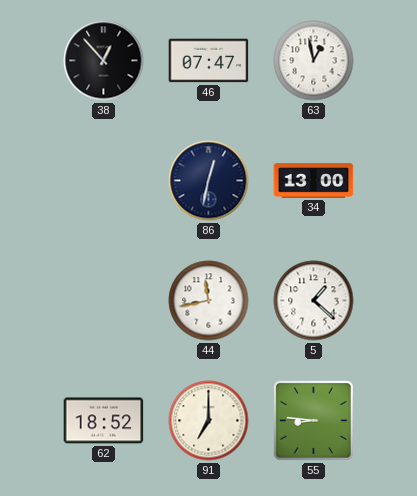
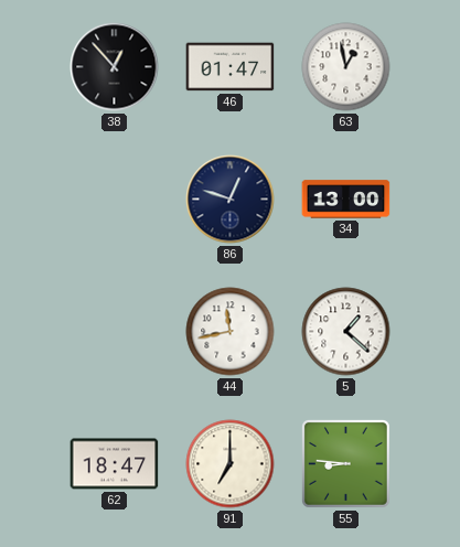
46: 07:47 -> 01:47
86: 12:32 -> 12:48
62: 18:52 -> 18:47
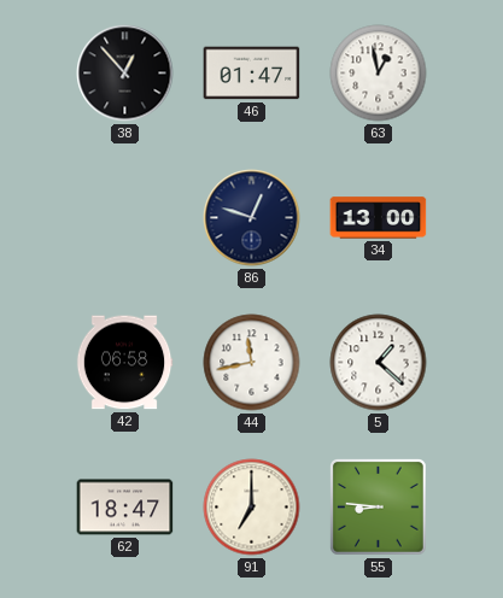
42: none -> 06:58
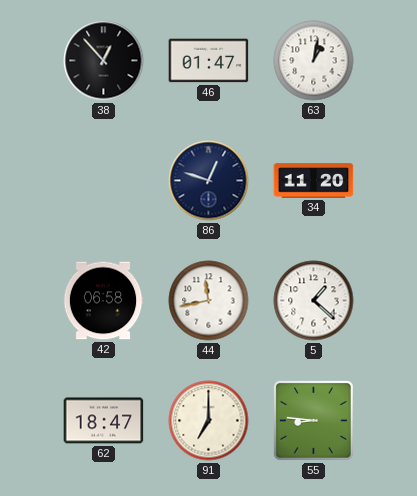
63: 12:58 -> 1:02
34: 13:00 -> 11:20
